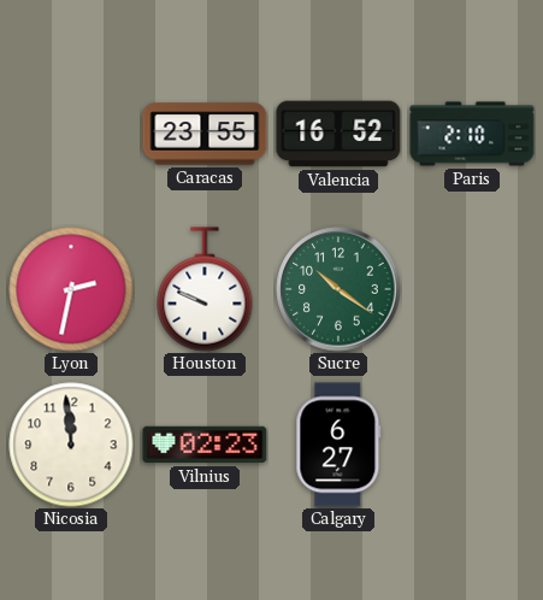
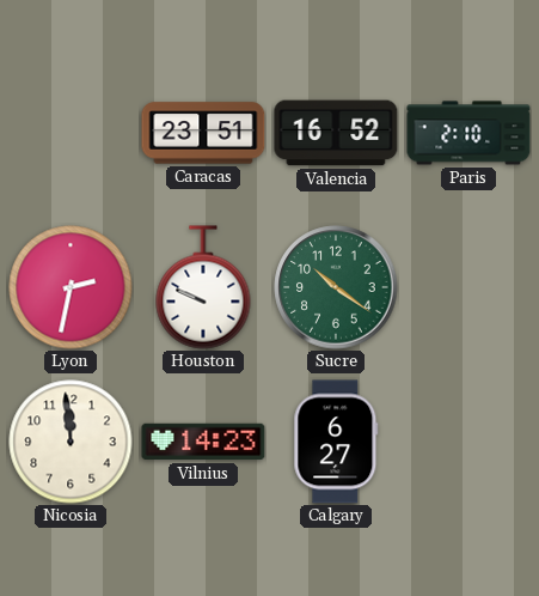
Caracas: 23:55 -> 23:51
Vilnius: 02:23 -> 14:23
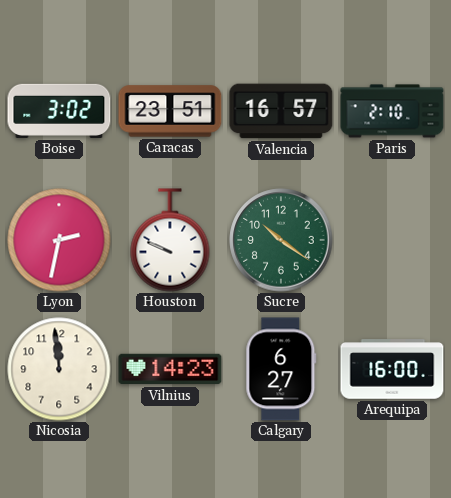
Boise: none -> 3:02
Valencia: 16:52 -> 16:57
Arequipa: none -> 16:00
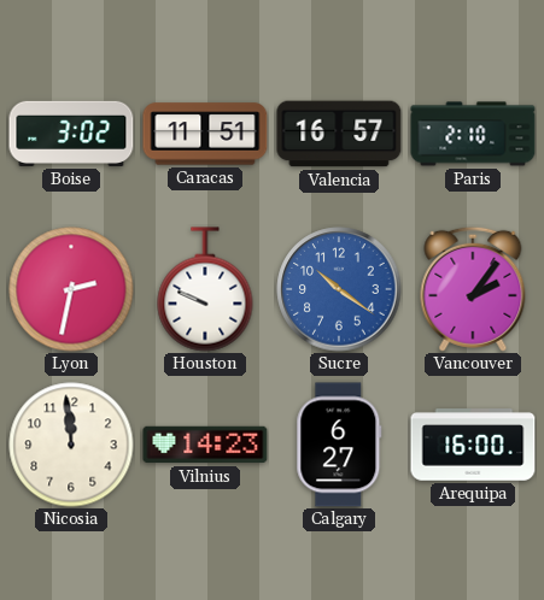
Caracas: 23:51 -> 11:51
Sucre dial: green -> blue
Vancouver: none -> 2:06
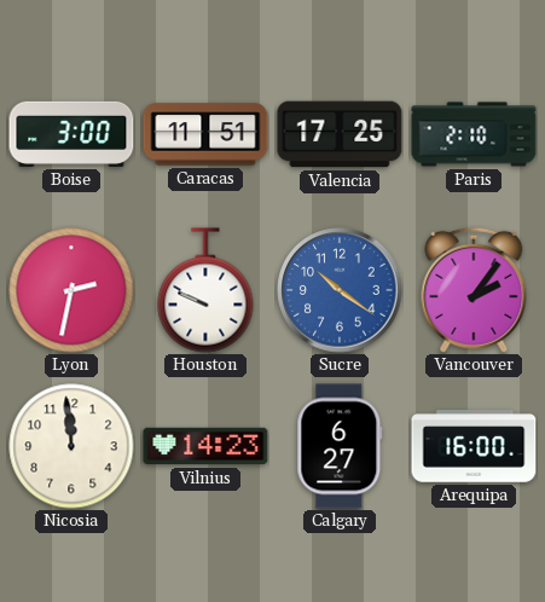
Boise: 3:02 -> 3:00
Valencia: 16:57 -> 17:25
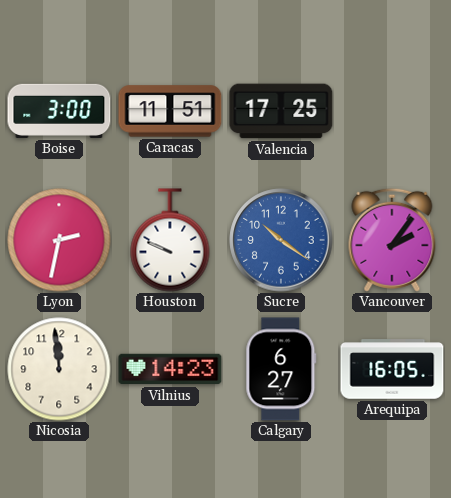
Paris: 2:10 -> none
Arequipa: 16:00 -> 16:05
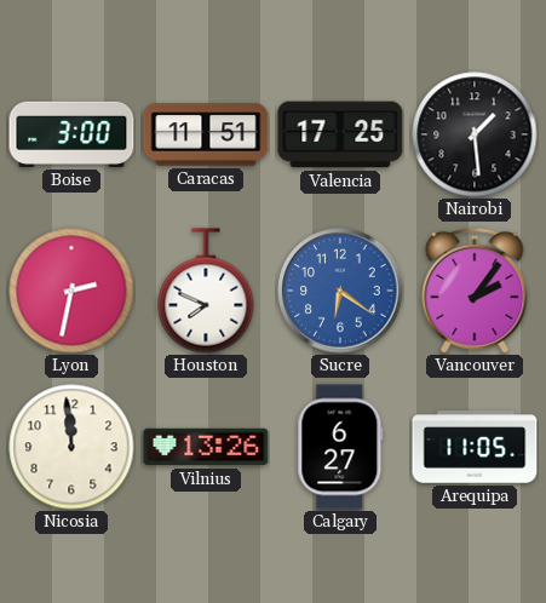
Nairobi: none -> 1:29
Houston: 9:49 -> 7:49
Sucre: 10:21 -> 6:21
Vilnius: 14:23 -> 13:26
Arequipa: 16:05 -> 11:05
